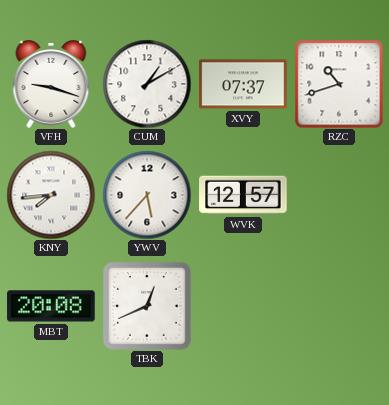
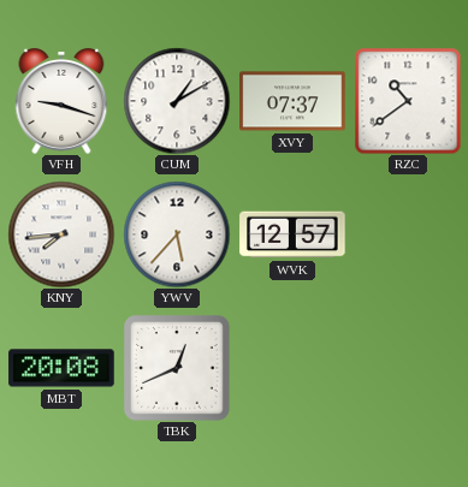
RZC: 10:42 -> 10:39
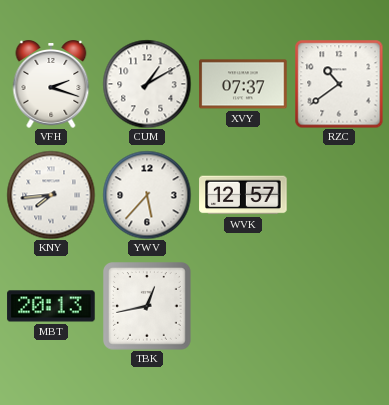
VFH: 9:18 -> 2:18
MBT: 20:08 -> 20:13
TBK: 12:41 -> 12:43
